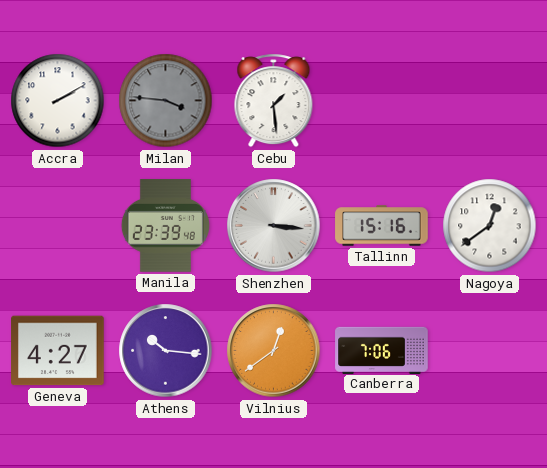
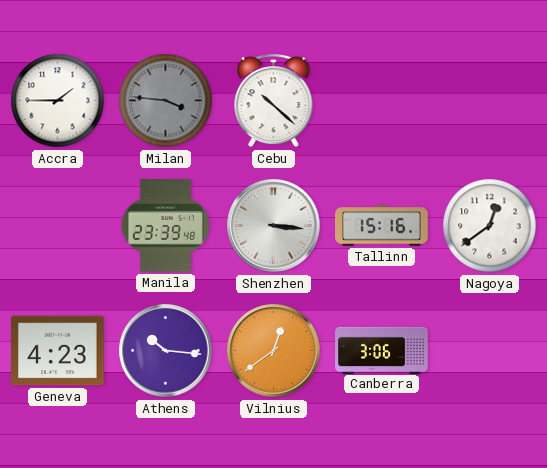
Accra: 2:10 -> 1:45
Cebu: 1:29 -> 10:22
Geneva: 4:27 -> 4:23
Canberra: 7:06 -> 3:06
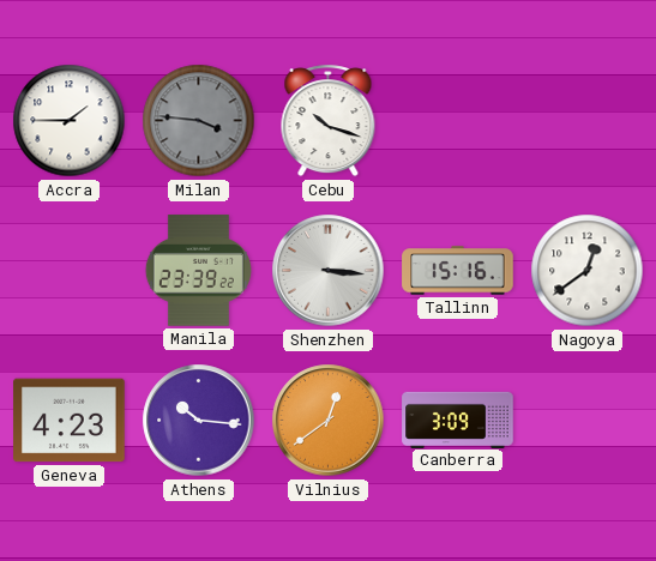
Cebu: 10:22 -> 10:18
Manila: 23:39:48 -> 23:39:22
Canberra: 3:06 -> 3:09
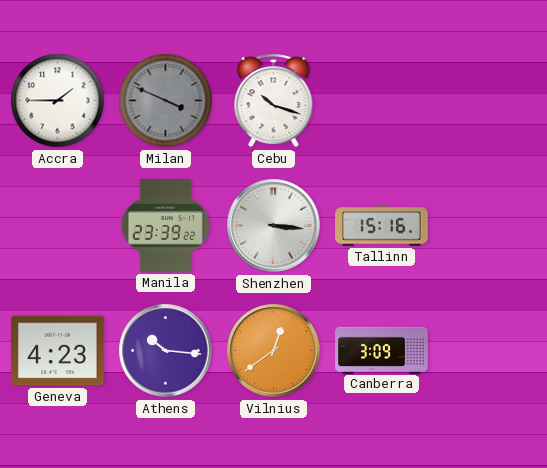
Milan: 3:46 -> 3:49
Nagoya: 12:39 -> none
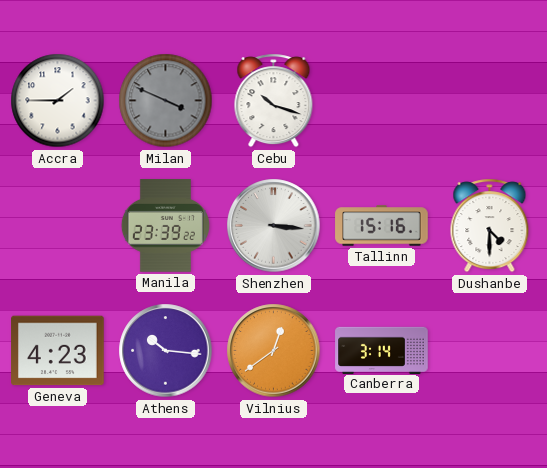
Dushanbe: none -> 4:30
Canberra: 3:09 -> 3:14
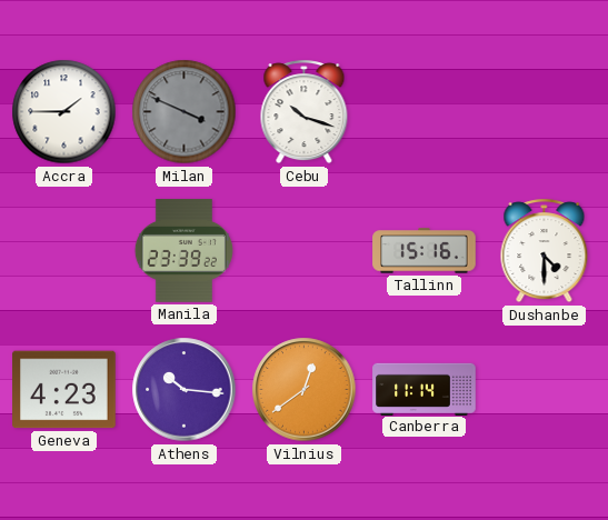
Shenzhen: 3:16 -> none
Canberra: 3:14 -> 11:14
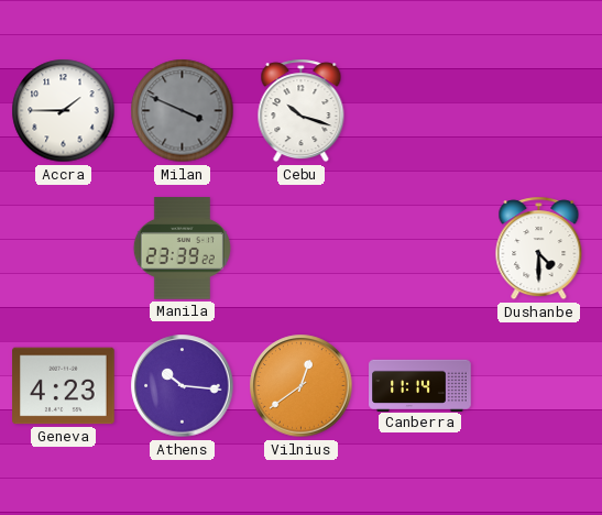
Tallinn: 15:16 -> none
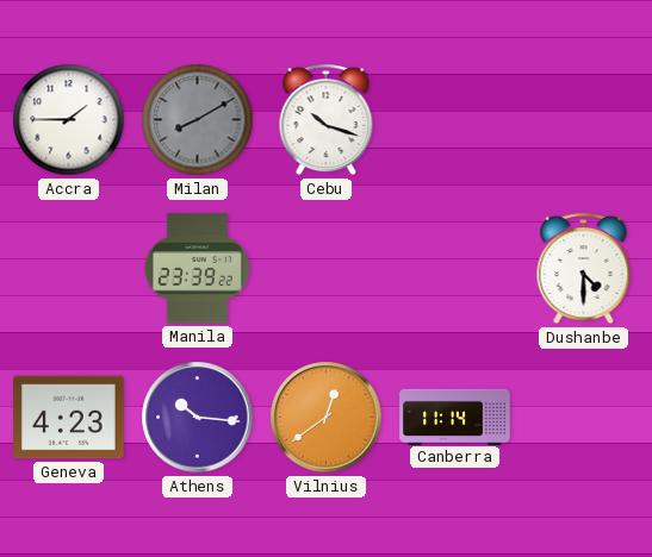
Milan: 3:49 -> 8:10
